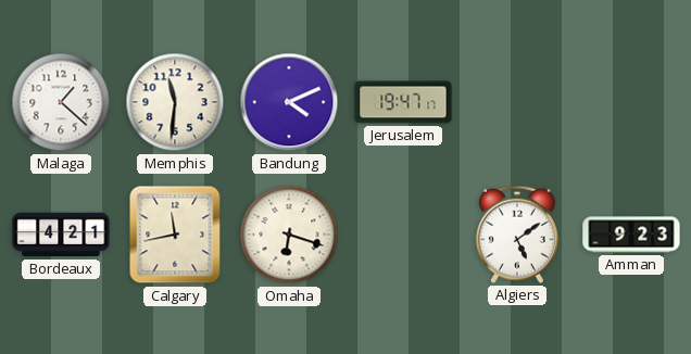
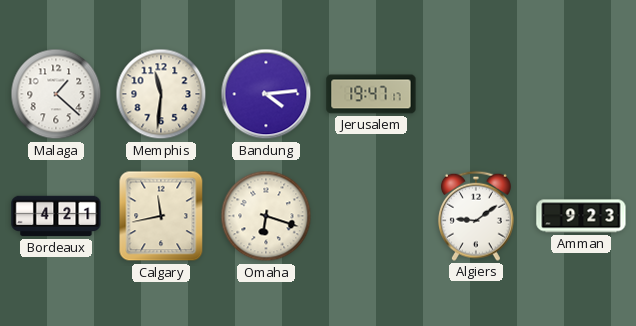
Bandung: 4:11 -> 4:14
Algiers: 5:09 -> 9:09
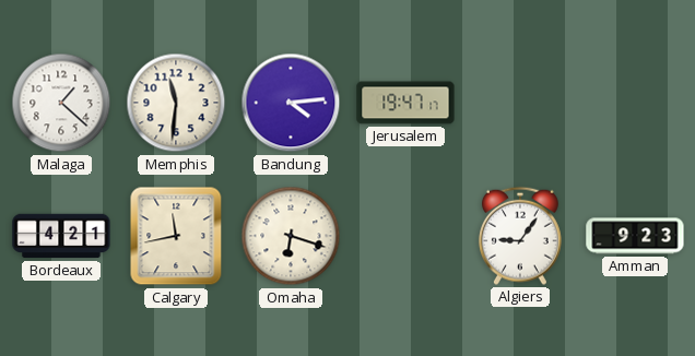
Algiers: 9:09 -> 9:06
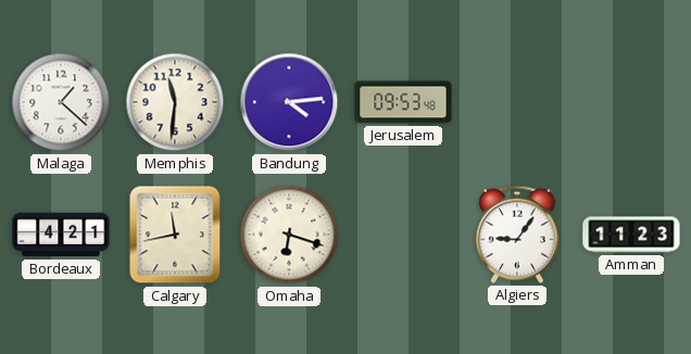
Jerusalem: 19:47 -> 09:53
Amman: 9:23 -> 11:23
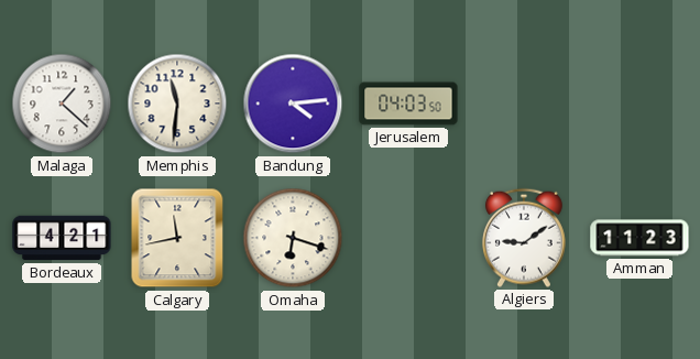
Jerusalem: 09:53 -> 04:03
Algiers: 9:06 -> 9:09
